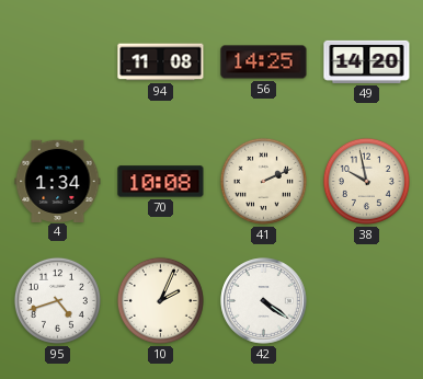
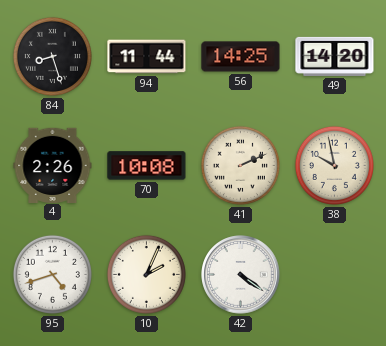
84: none -> 8:27
94: 11:08 -> 11:44
4: 1:34 -> 2:26
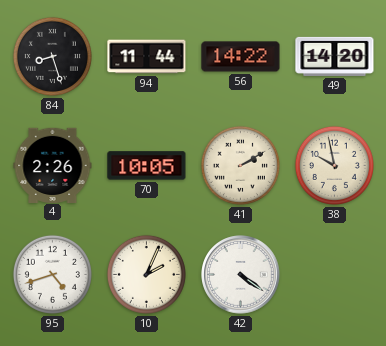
56: 14:25 -> 14:22
70: 10:08 -> 10:05
41: 2:11 -> 2:10
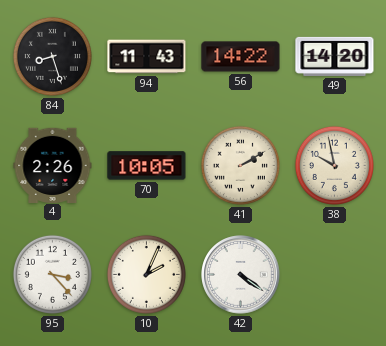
94: 11:44 -> 11:43
95: 4:42 -> 3:23
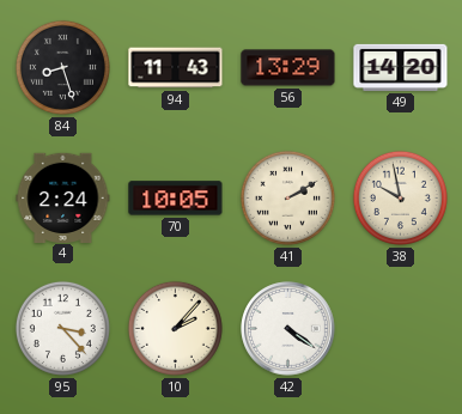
56: 14:22 -> 13:29
4: 2:26 -> 2:24
10: 2:04 -> 2:07
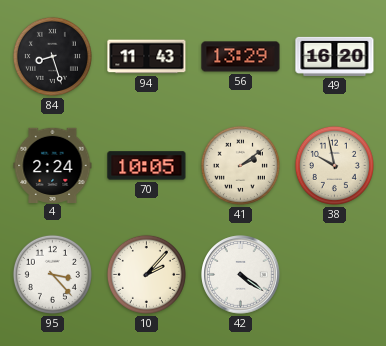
49: 14:20 -> 16:20
41: 2:10 -> 2:09
